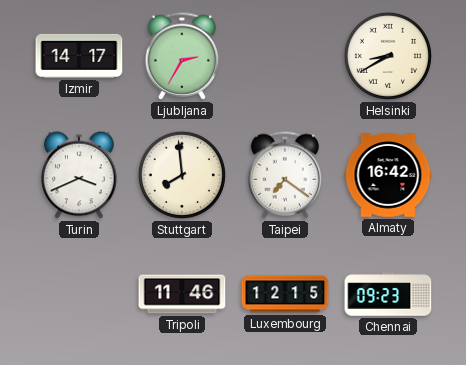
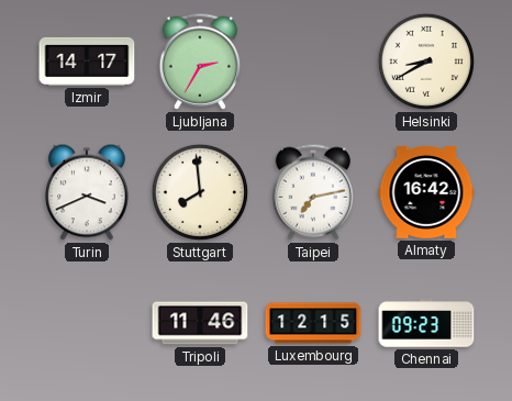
Taipei: 7:21 -> 7:13
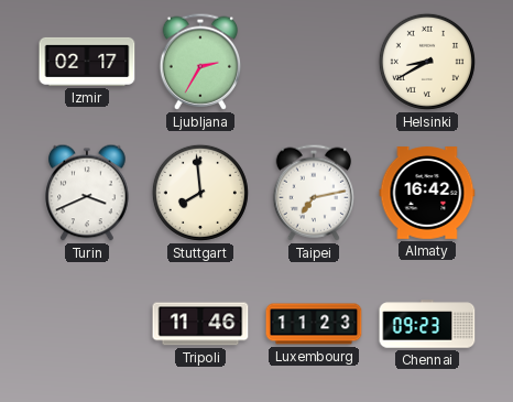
Izmir: 14:17 -> 02:17
Luxembourg: 12:15 -> 11:23
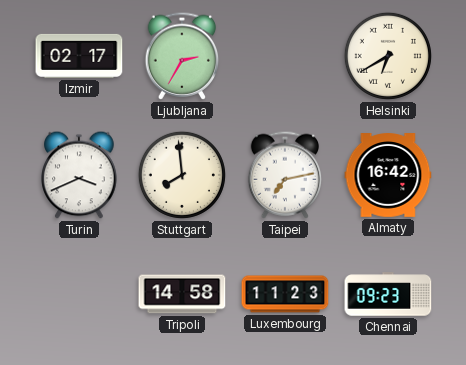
Helsinki: 8:40 -> 6:40
Tripoli: 11:46 -> 14:58
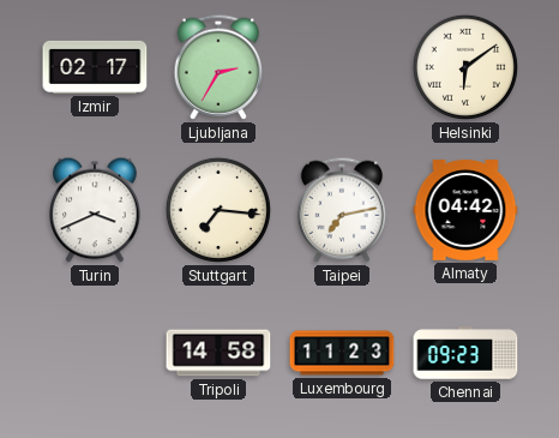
Helsinki: 6:40 -> 6:09
Stuttgart: 7:59 -> 7:16
Almaty: 16:42 -> 04:42
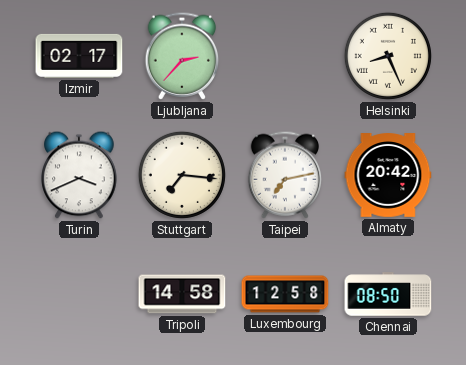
Ljubljana: 2:35 -> 2:37
Helsinki: 6:09 -> 8:26
Almaty: 04:42 -> 20:42
Luxembourg: 11:23 -> 12:58
Chennai: 09:23 -> 08:50
